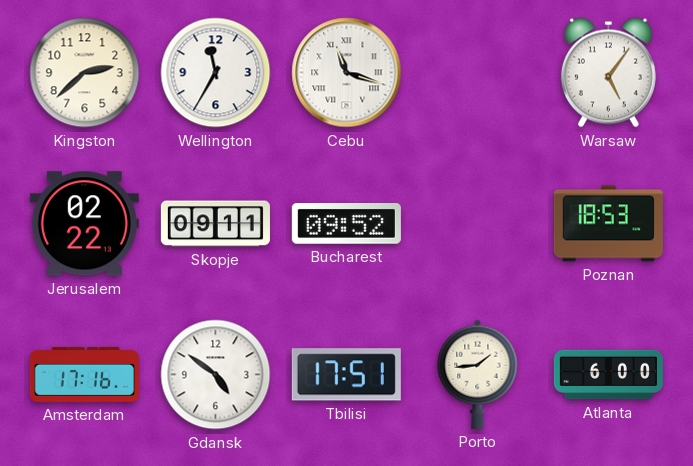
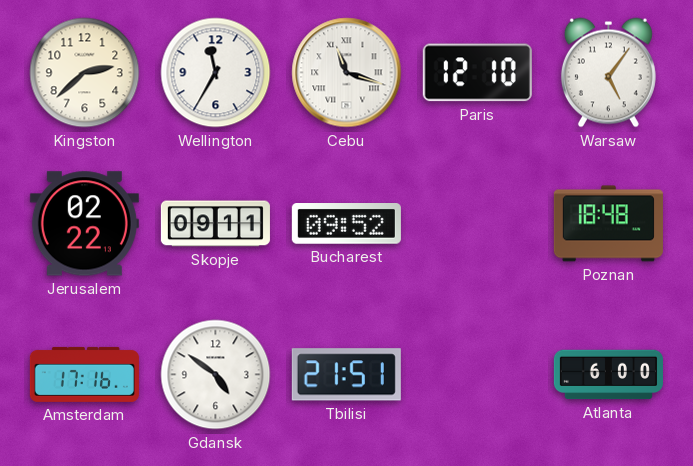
Paris: none -> 12:10
Poznan: 18:53 -> 18:48
Tbilisi: 17:51 -> 21:51
Porto: 1:44 -> none
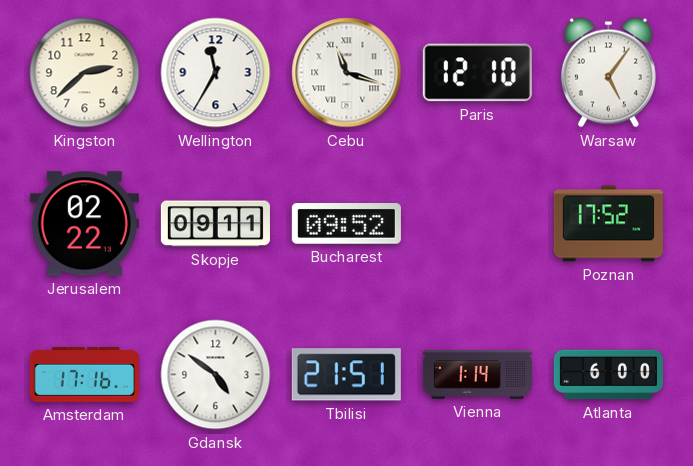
Poznan: 18:48 -> 17:52
Vienna: none -> 1:14
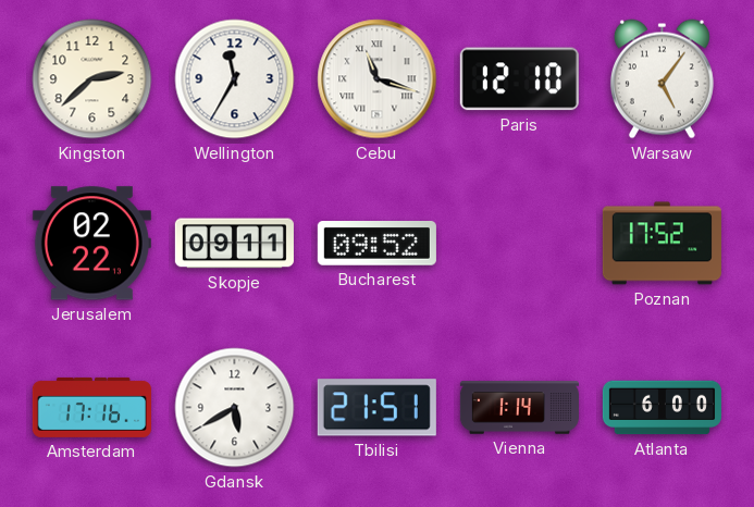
Gdansk: 4:51 -> 5:40
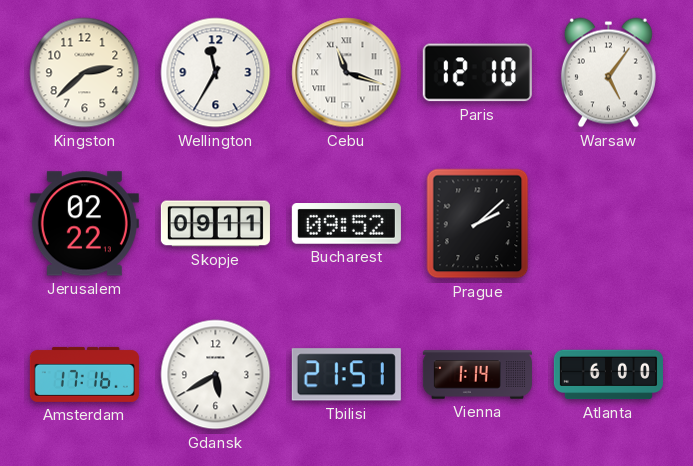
Prague: none -> 2:08
Poznan: 17:52 -> none
